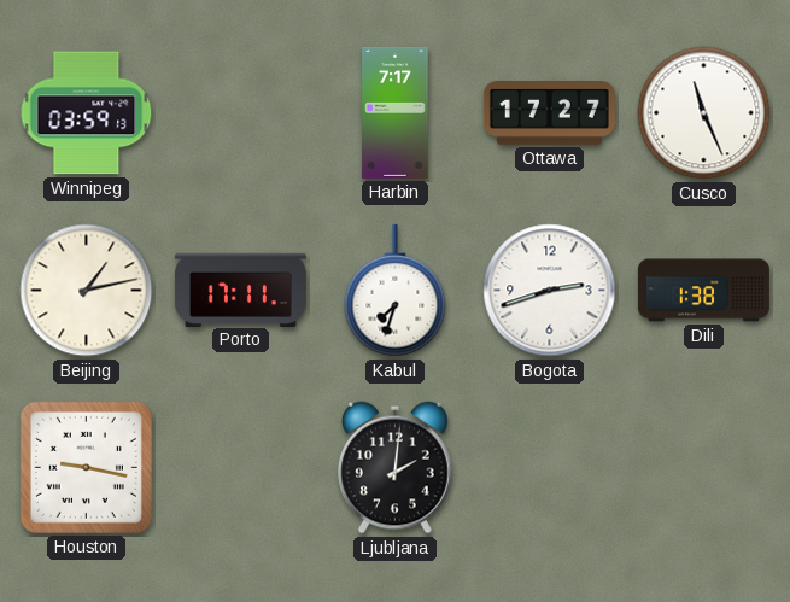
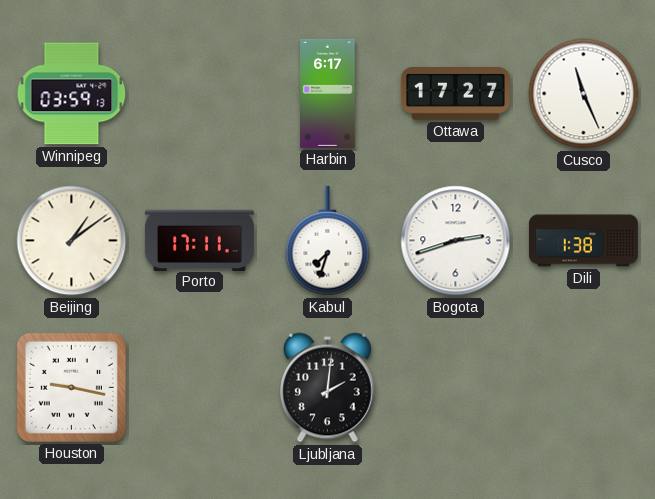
Harbin: 7:17 -> 6:17
Beijing: 1:13 -> 1:09
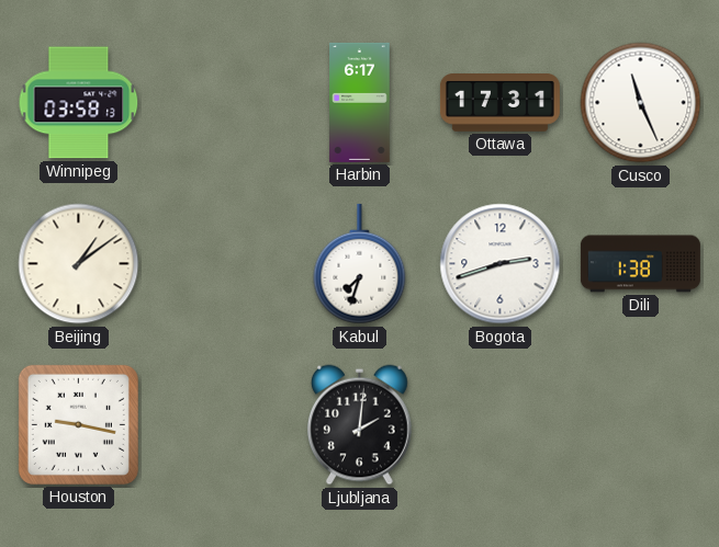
Winnipeg: 03:59 -> 03:58
Ottawa: 17:27 -> 17:31
Porto: 17:11 -> none
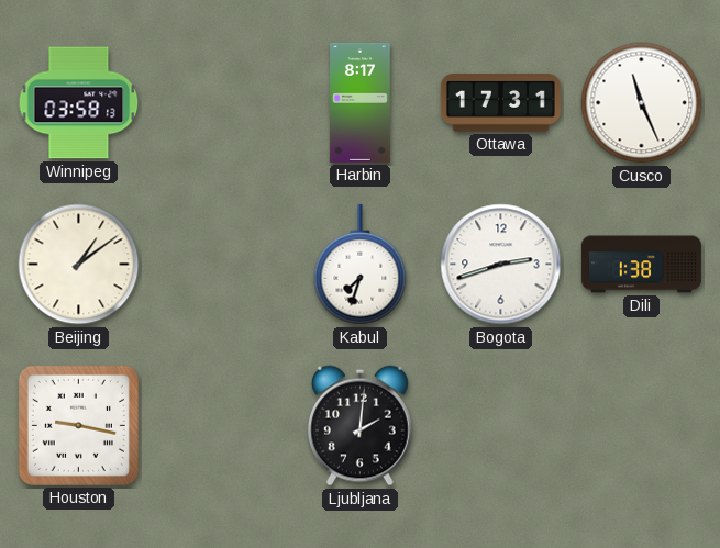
Harbin: 6:17 -> 8:17
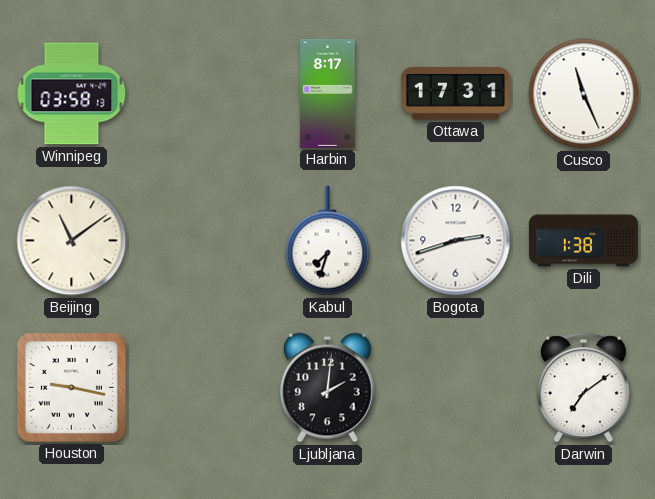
Beijing: 1:09 -> 11:09
Darwin: none -> 7:09
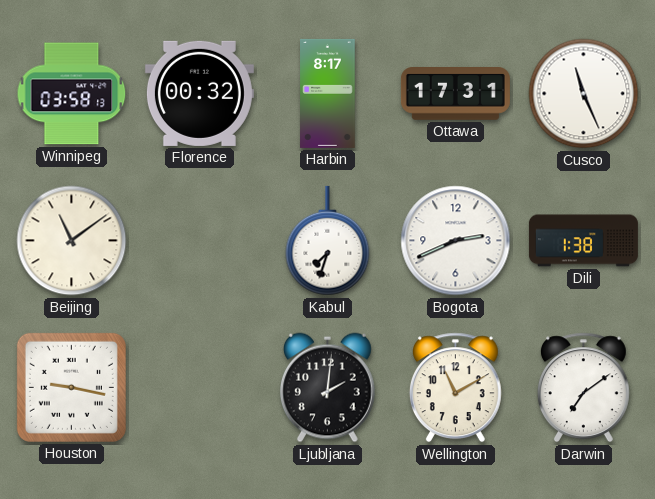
Florence: none -> 00:32
Bogota: 2:42 -> 2:41
Wellington: none -> 11:10
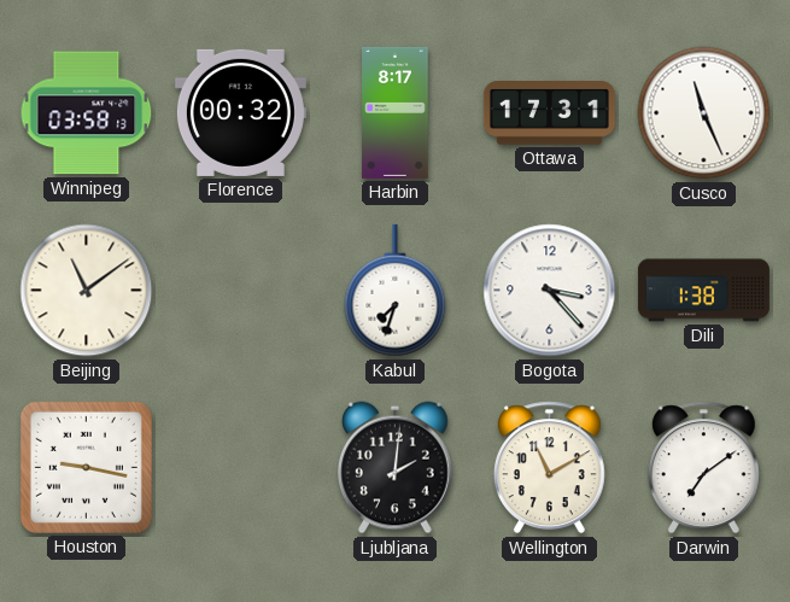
Bogota: 2:41 -> 3:23
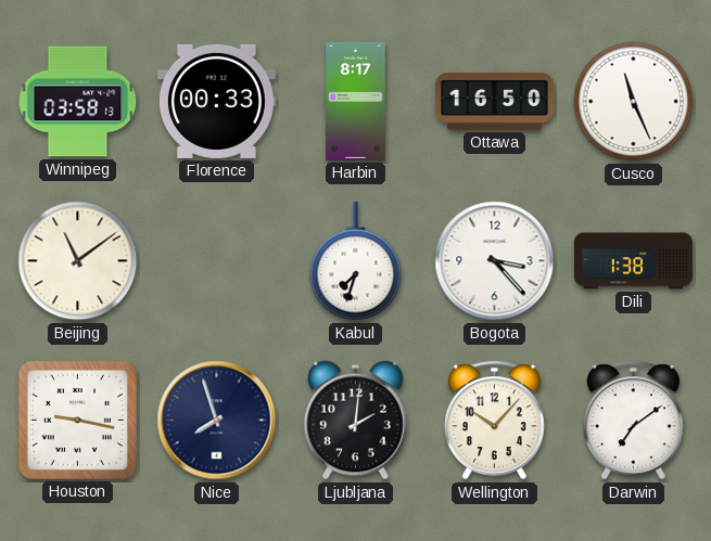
Florence: 00:32 -> 00:33
Ottawa: 17:31 -> 16:50
Nice: none -> 7:57
Wellington: 11:10 -> 10:07
